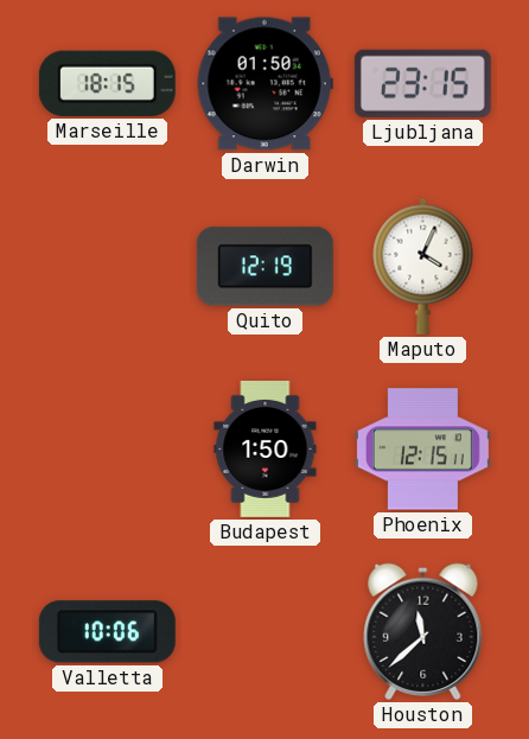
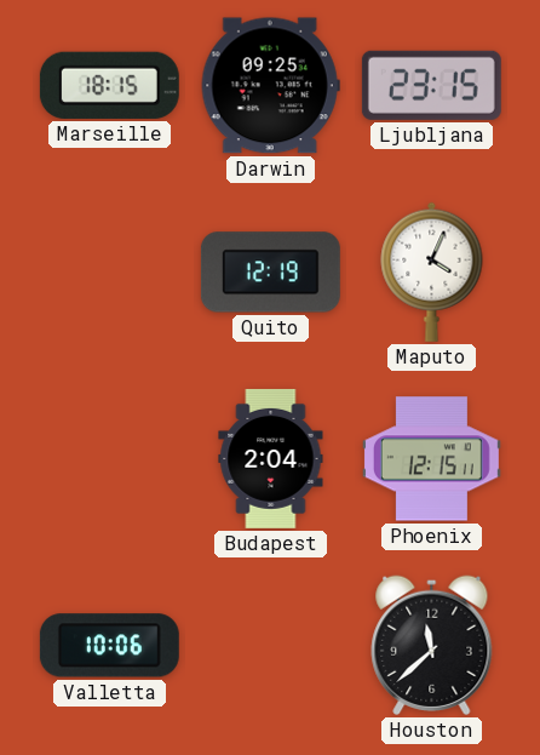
Darwin: 01:50 -> 09:25
Budapest: 1:50 -> 2:04
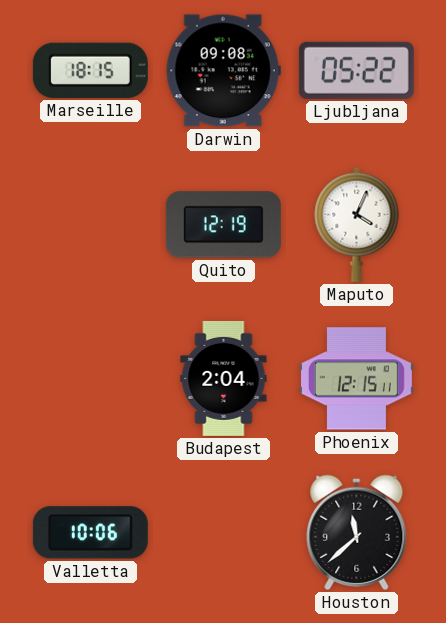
Darwin: 09:25 -> 09:08
Ljubljana: 23:15 -> 05:22
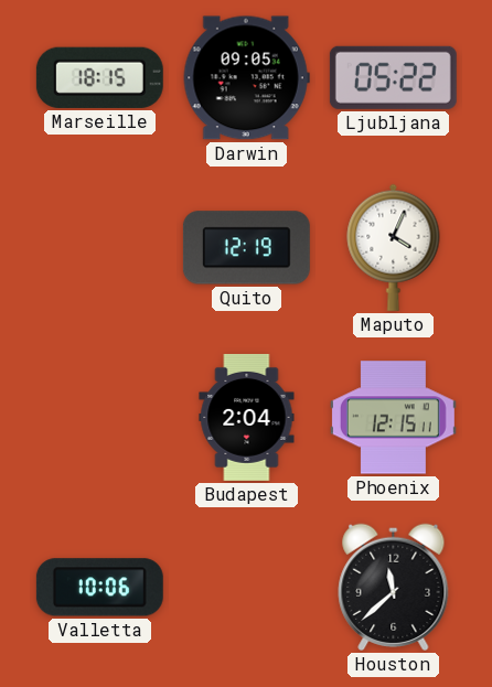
Darwin: 09:08 -> 09:05
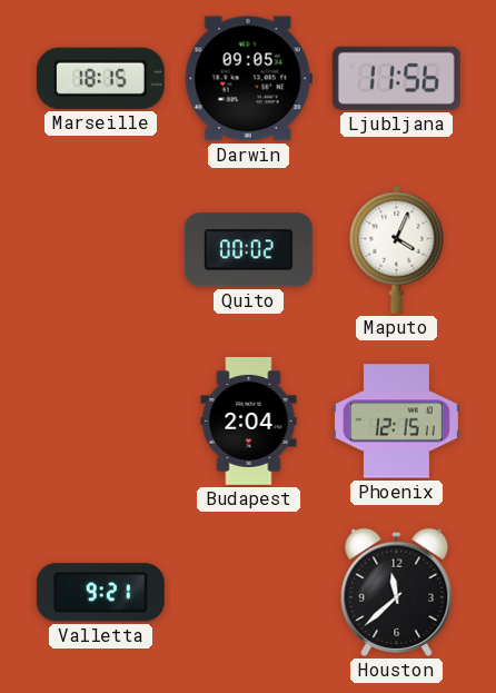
Ljubljana: 05:22 -> 11:56
Quito: 12:19 -> 00:02
Valletta: 10:06 -> 9:21
